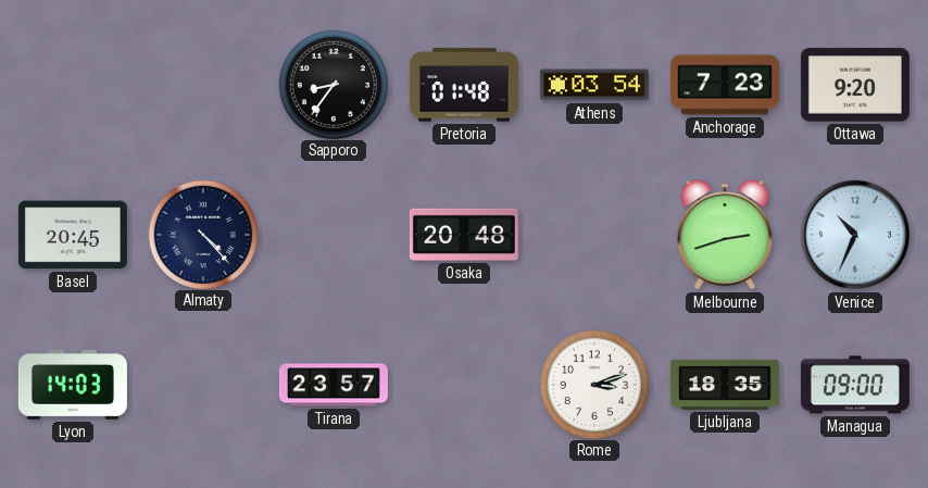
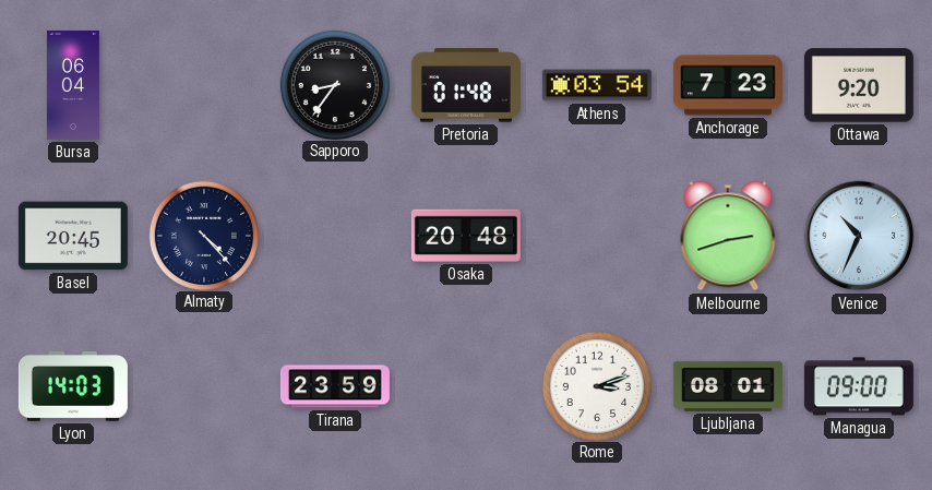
Bursa: none -> 06:04
Tirana: 23:57 -> 23:59
Ljubljana: 18:35 -> 08:01
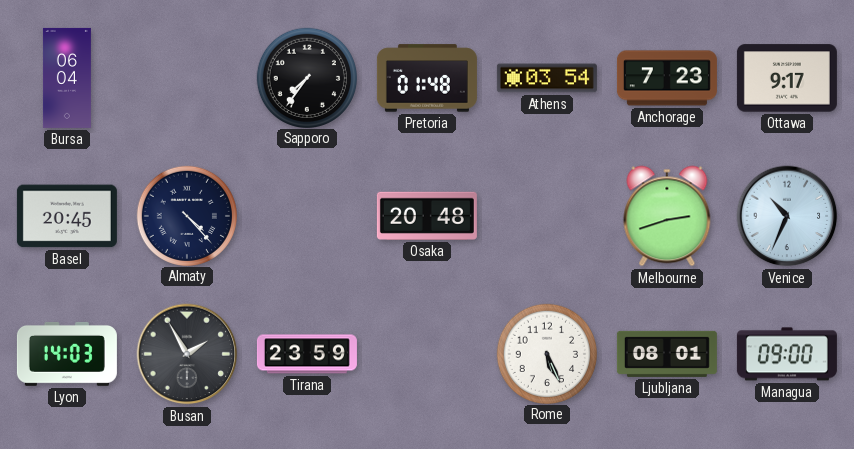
Sapporo: 8:36 -> 7:36
Ottawa: 9:20 -> 9:17
Busan: none -> 1:55
Rome: 3:12 -> 5:26
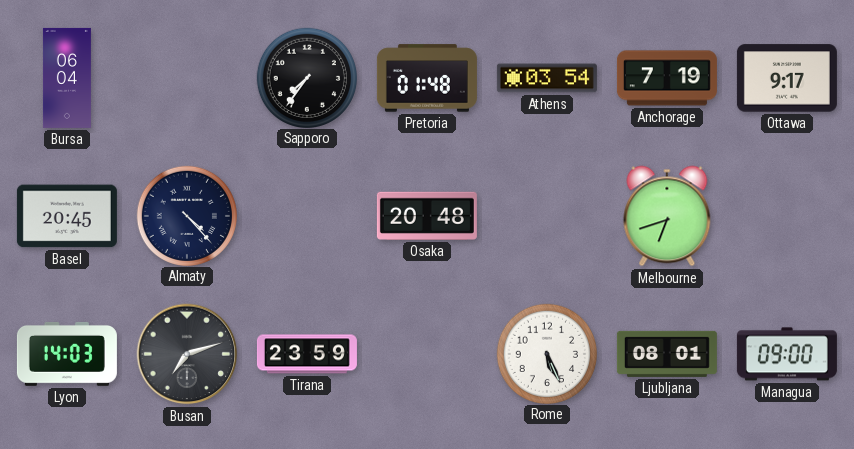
Anchorage: 7:23 -> 7:19
Melbourne: 2:42 -> 6:42
Venice: 10:34 -> none
Busan: 1:55 -> 7:12
